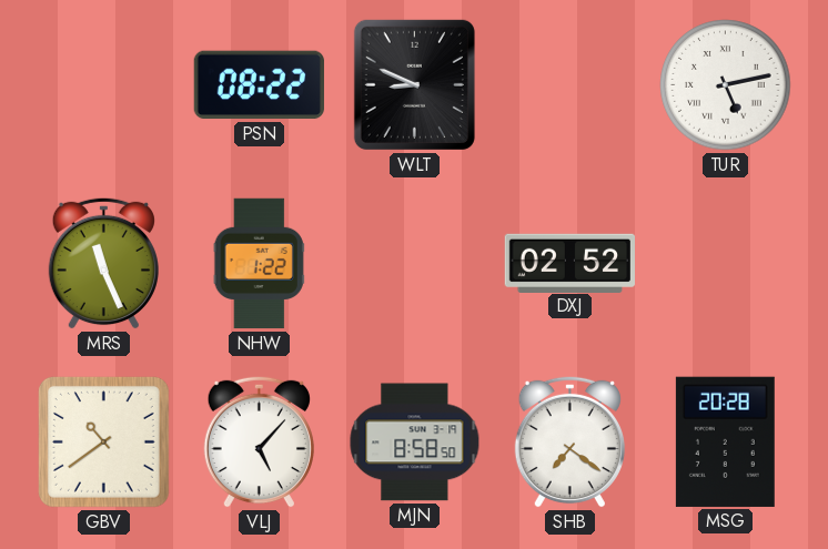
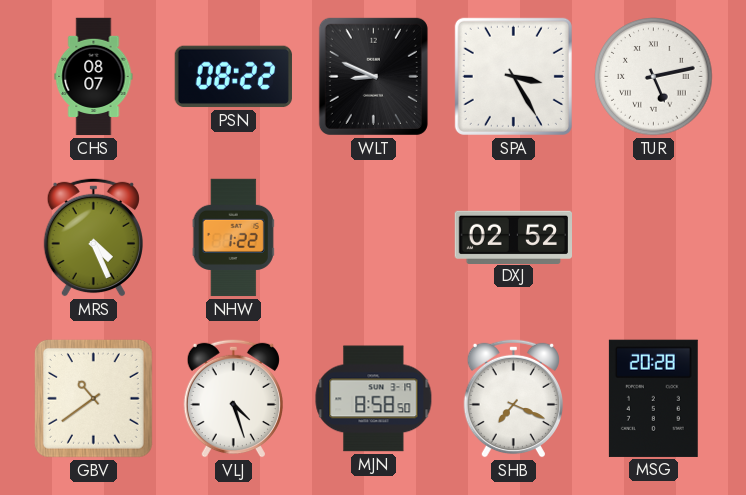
CHS: none -> 08:07
SPA: none -> 3:25
MRS: 11:26 -> 4:26
VLJ: 5:07 -> 4:27
SHB: 7:21 -> 7:19
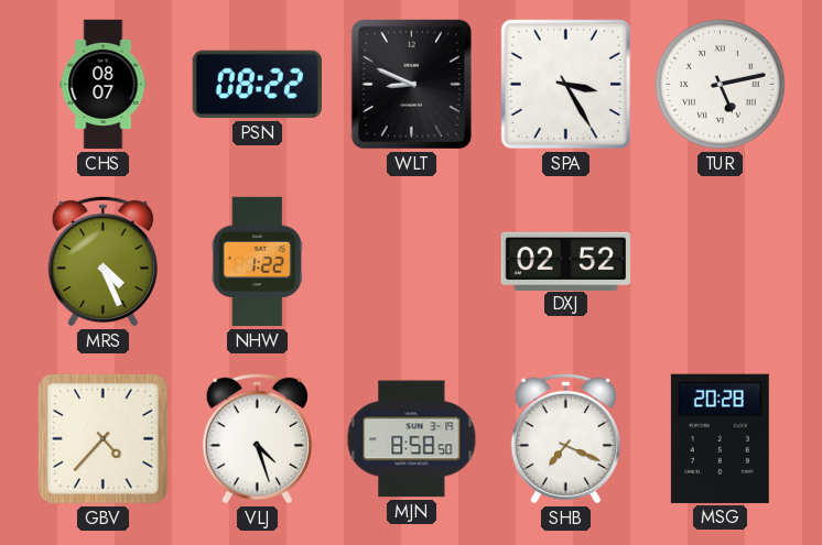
GBV: 10:39 -> 4:37
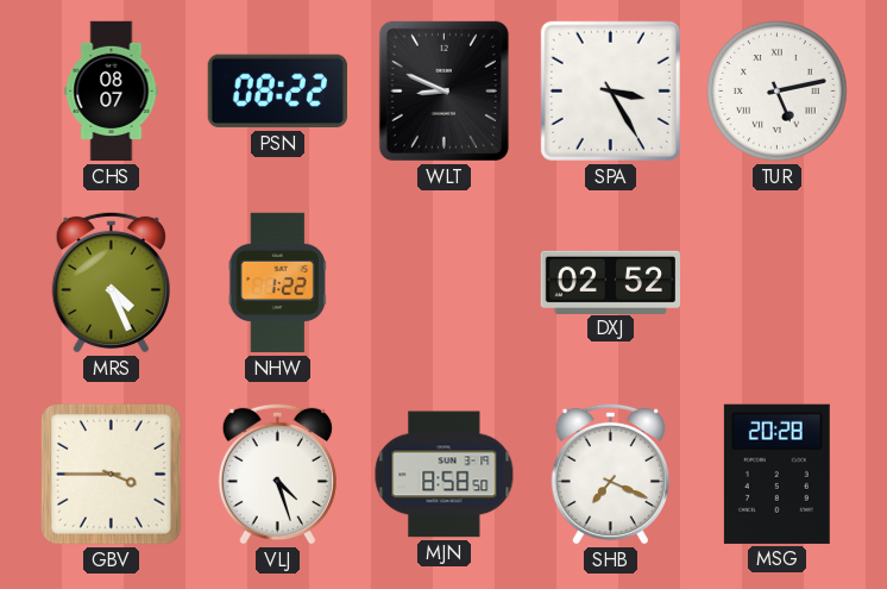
GBV: 4:37 -> 3:45
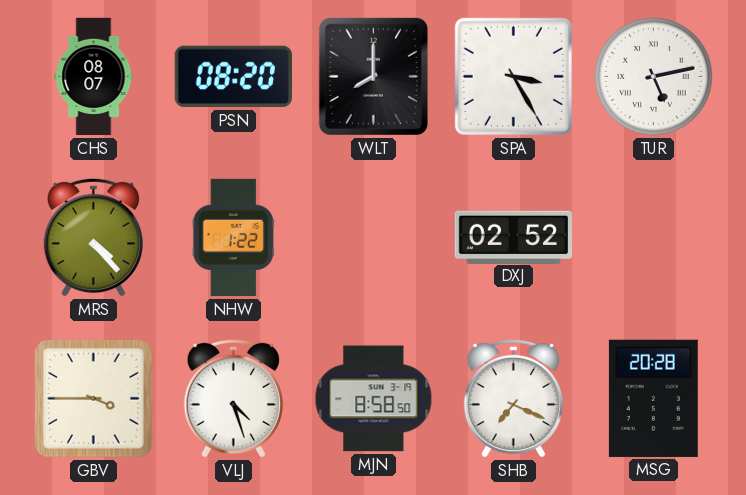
PSN: 08:22 -> 08:20
WLT: 8:49 -> 8:00
MRS: 4:26 -> 4:23
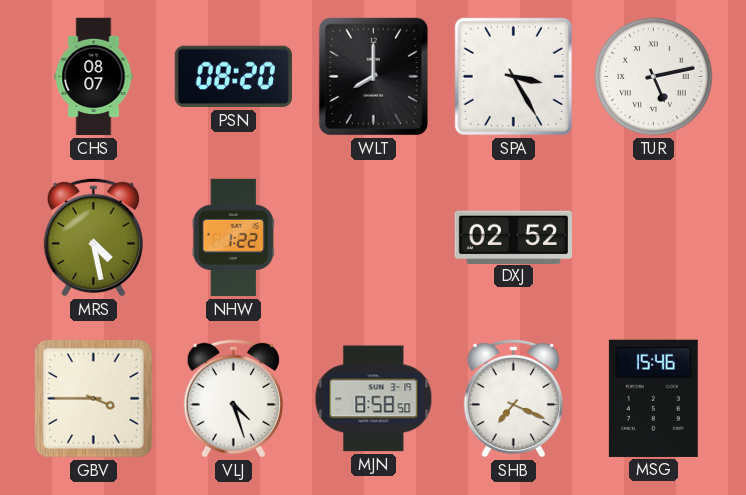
MRS: 4:23 -> 4:28
MSG: 20:28 -> 15:46
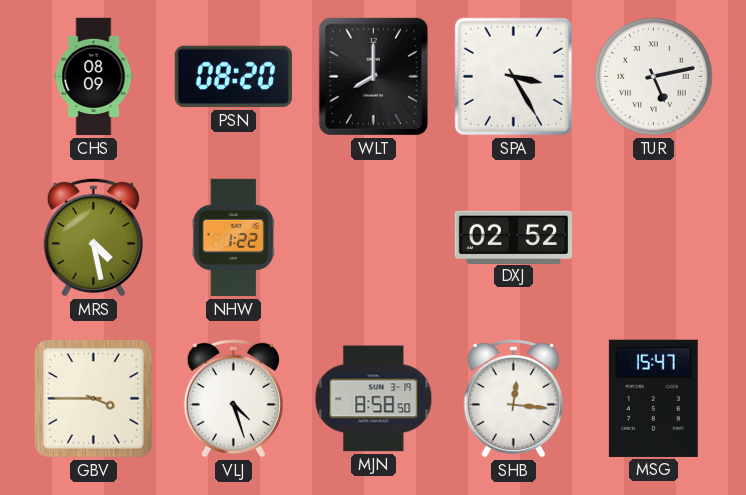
CHS: 08:07 -> 08:09
SHB: 7:19 -> 12:16
MSG: 15:46 -> 15:47
